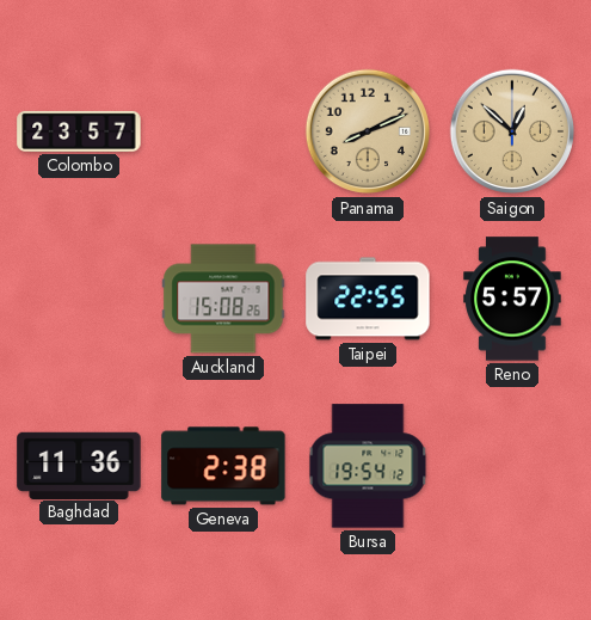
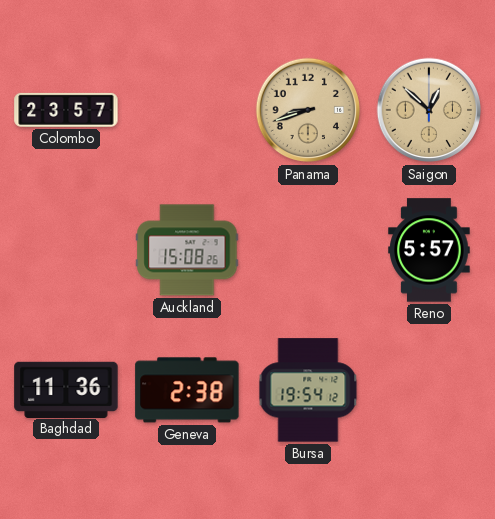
Panama: 8:11 -> 8:42
Taipei: 22:55 -> none
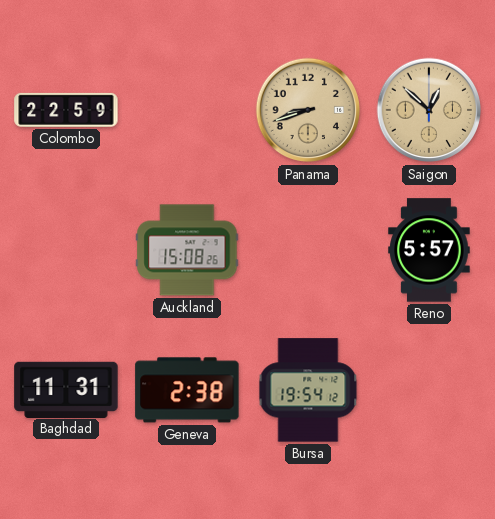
Colombo: 23:57 -> 22:59
Baghdad: 11:36 -> 11:31
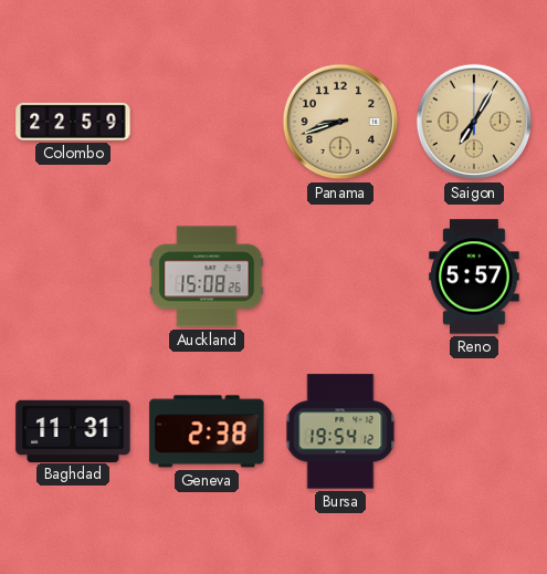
Saigon: 12:52 -> 7:05
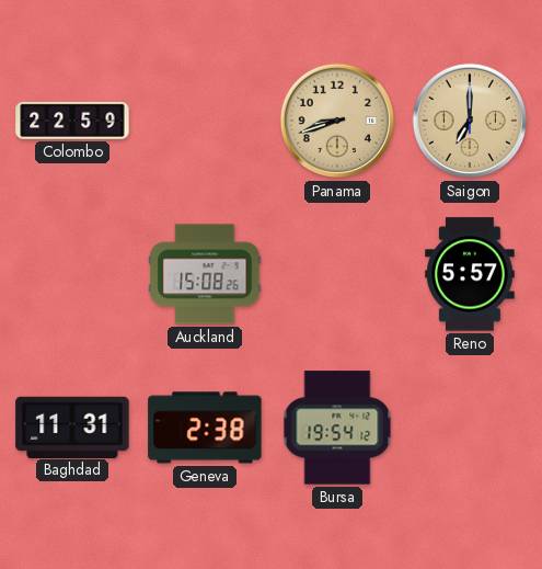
Saigon: 7:05 -> 7:00
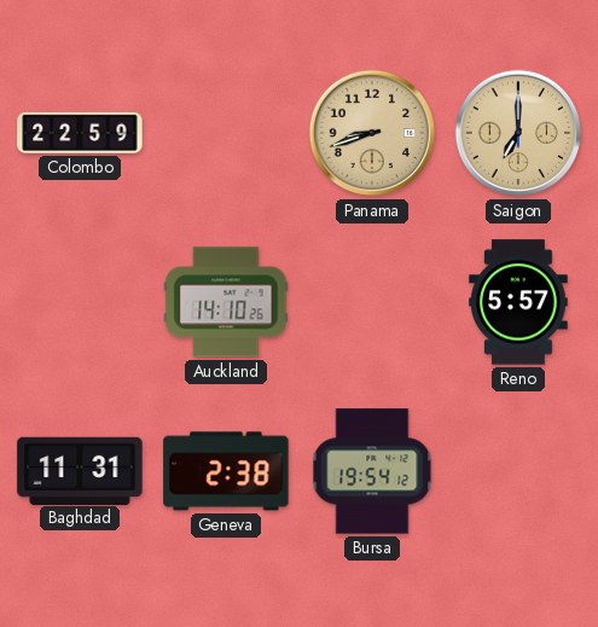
Auckland: 15:08 -> 14:10
